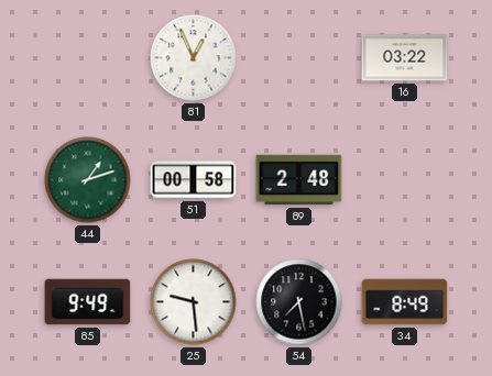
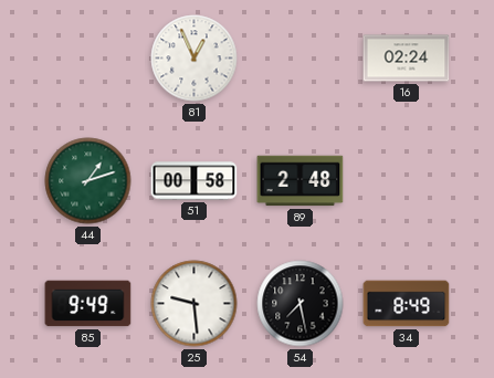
16: 03:22 -> 02:24
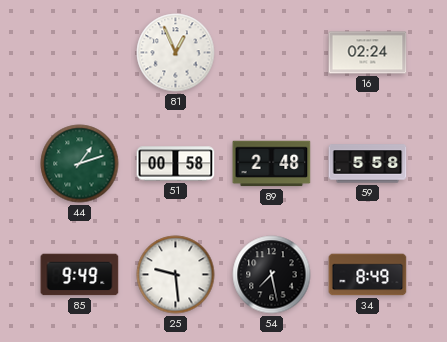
59: none -> 5:58
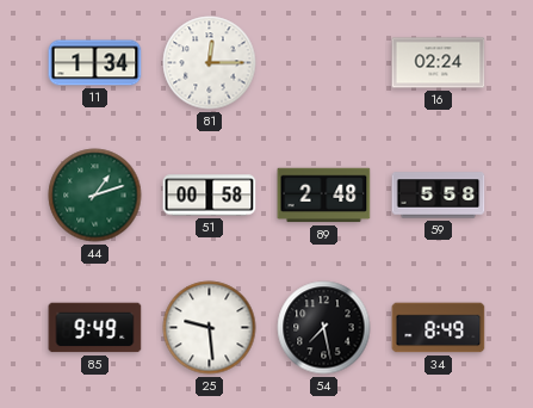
11: none -> 1:34
81: 12:56 -> 12:15
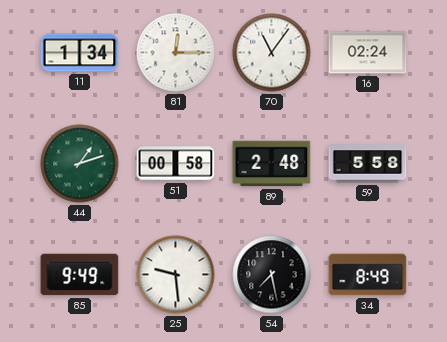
70: none -> 11:06
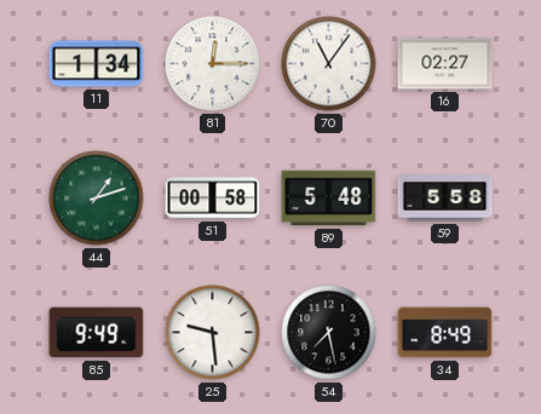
16: 02:24 -> 02:27
89: 2:48 -> 5:48
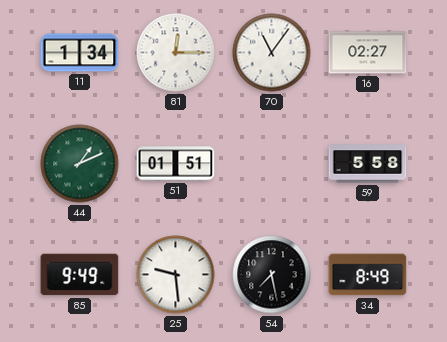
44: 1:12 -> 1:11
51: 00:58 -> 01:51
89: 5:48 -> none
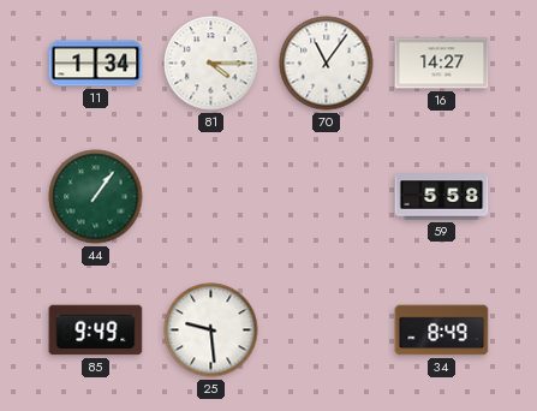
81: 12:15 -> 4:15
16: 02:27 -> 14:27
44: 1:11 -> 1:06
51: 01:51 -> none
54: 7:28 -> none
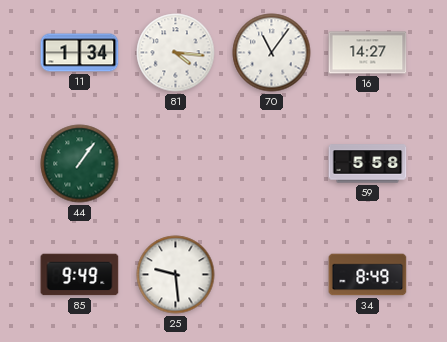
81: 4:15 -> 4:16
